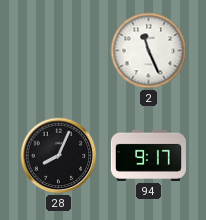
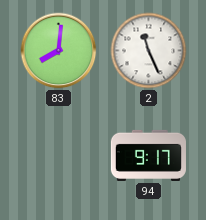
83: none -> 8:01
28: 8:04 -> none
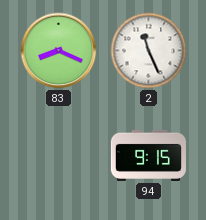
83: 8:01 -> 8:19
94: 9:17 -> 9:15
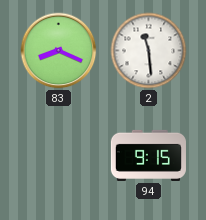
2: 11:26 -> 11:29
